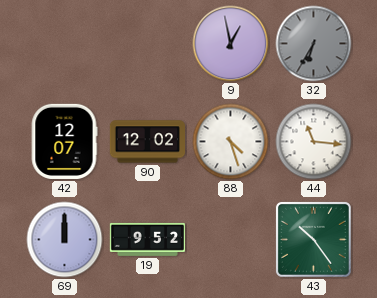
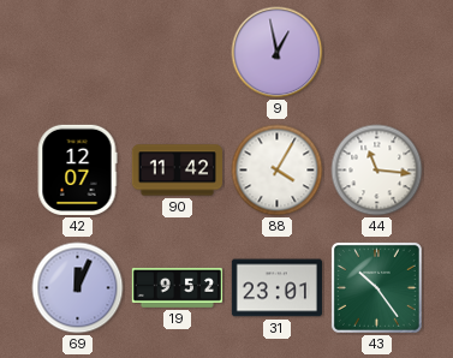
32: 6:35 -> none
90: 12:02 -> 11:42
88: 4:27 -> 4:05
69: 12:00 -> 12:04
31: none -> 23:01
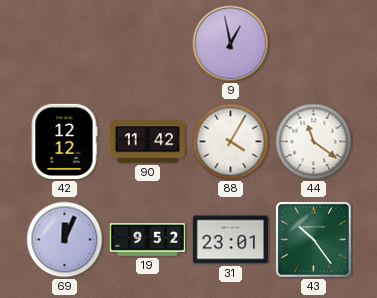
42: 12:07 -> 12:12
44: 11:16 -> 11:21
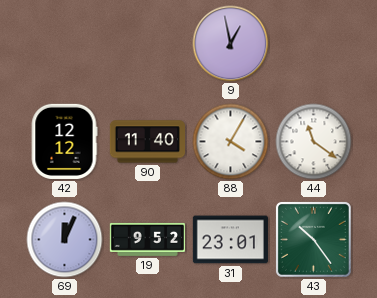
90: 11:42 -> 11:40
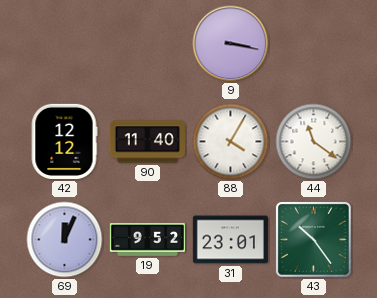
9: 12:58 -> 3:17
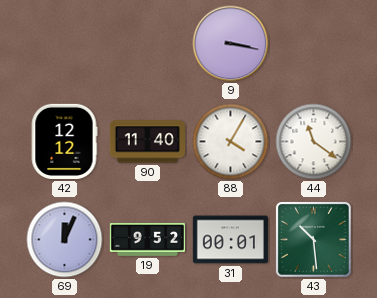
31: 23:01 -> 00:01
43: 10:24 -> 10:29
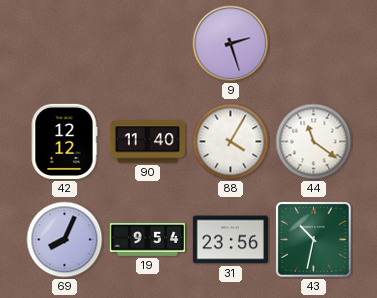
9: 3:17 -> 2:27
69: 12:04 -> 8:04
19: 9:52 -> 9:54
31: 00:01 -> 23:56
43: 10:29 -> 10:32
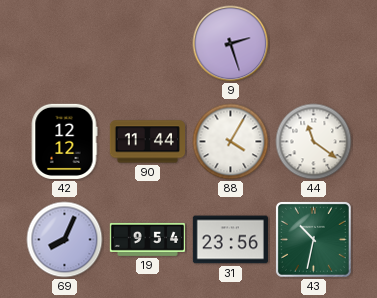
90: 11:40 -> 11:44
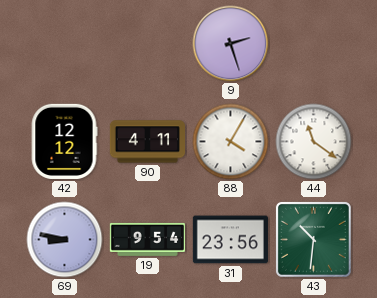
90: 11:44 -> 4:11
69: 8:04 -> 8:47
43: 10:32 -> 10:31
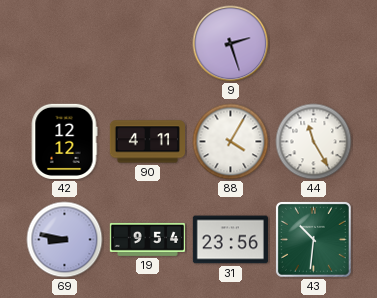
44: 11:21 -> 11:25
